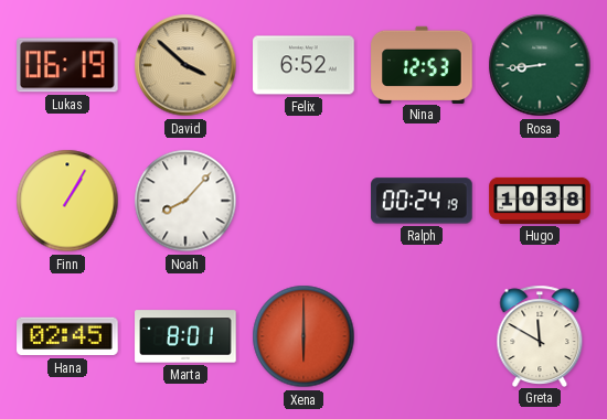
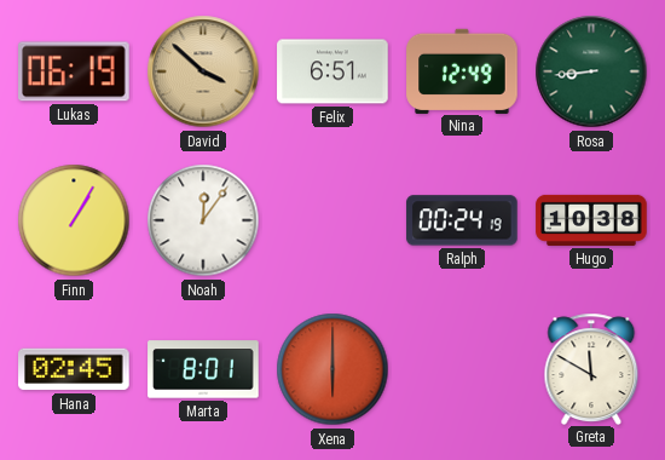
Felix: 6:52 -> 6:51
Nina: 12:53 -> 12:49
Noah: 8:07 -> 12:06
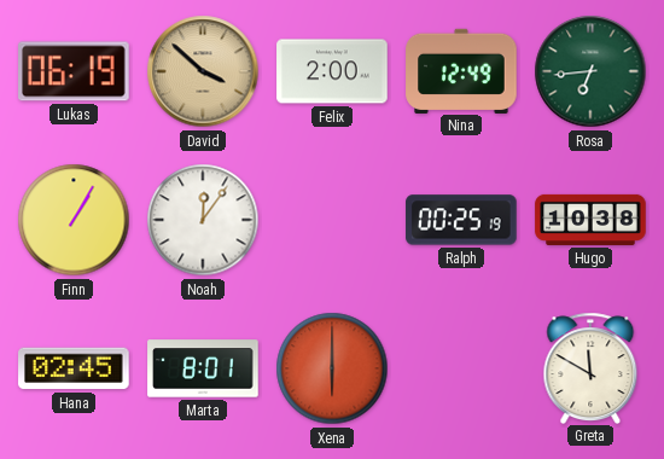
Felix: 6:51 -> 2:00
Rosa: 8:44 -> 6:44
Ralph: 00:24 -> 00:25
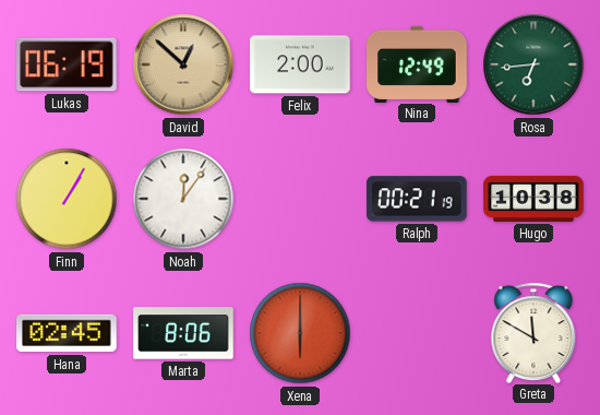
David: 3:52 -> 12:52
Ralph: 00:25 -> 00:21
Marta: 8:01 -> 8:06
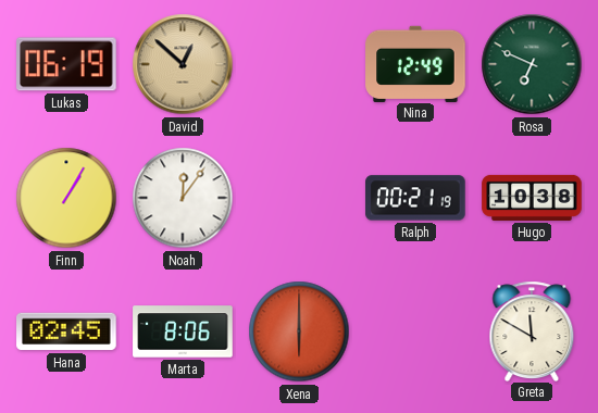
Felix: 2:00 -> none
Rosa: 6:44 -> 6:49
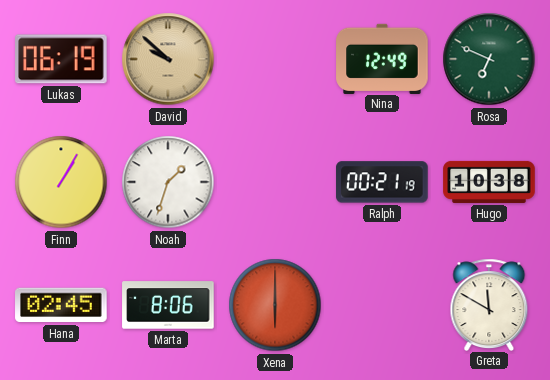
David: 12:52 -> 9:52
Noah: 12:06 -> 1:33
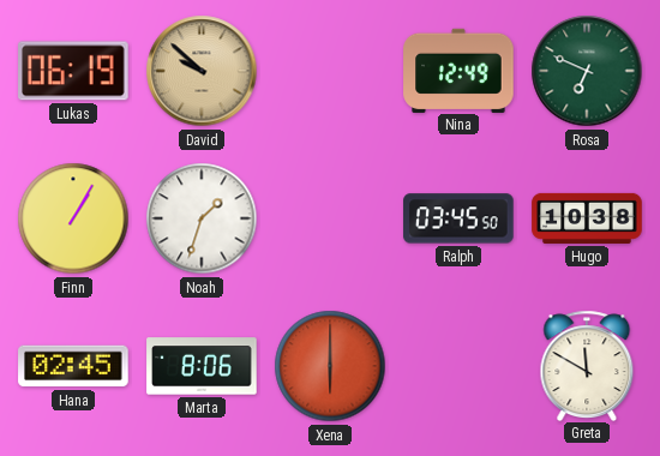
Ralph: 00:21 -> 03:45
